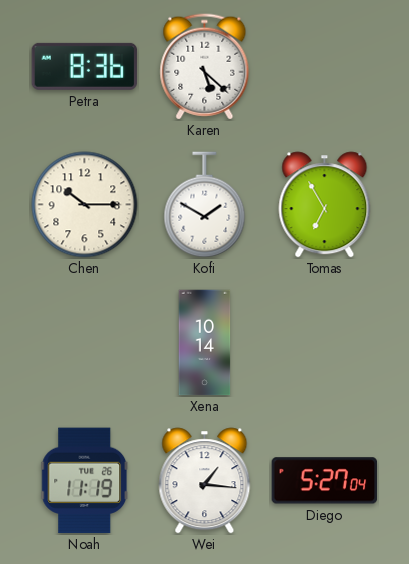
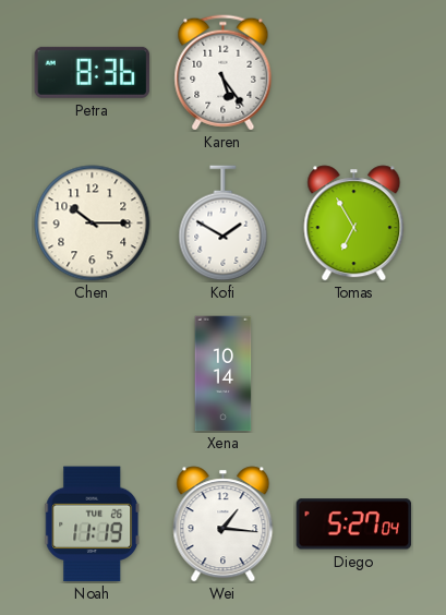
Karen: 5:22 -> 5:24
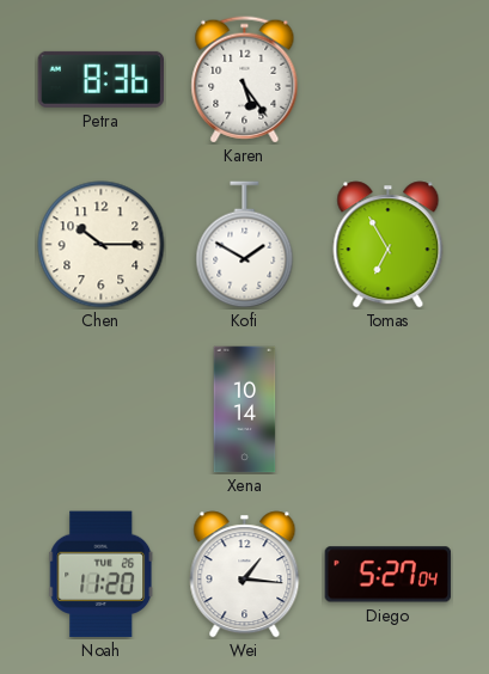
Noah: 11:19 -> 11:20
